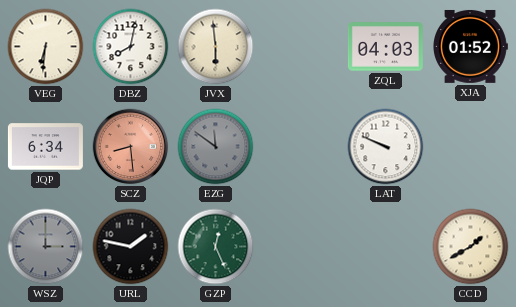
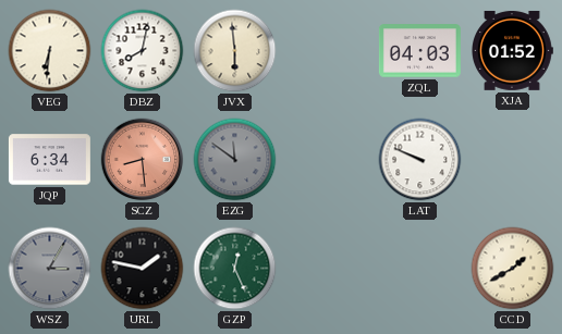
WSZ: 3:00 -> 3:05
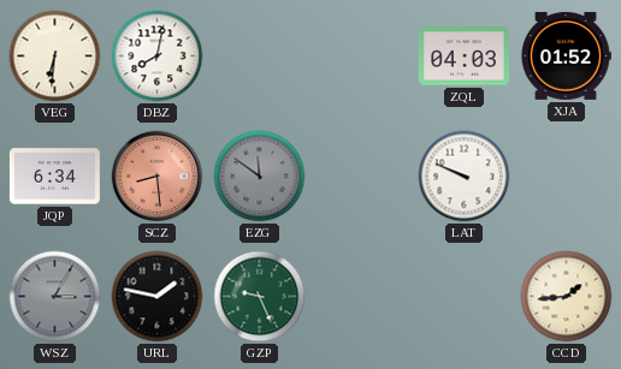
JVX: 5:59 -> none
GZP: 12:26 -> 9:26
CCD: 1:40 -> 1:44
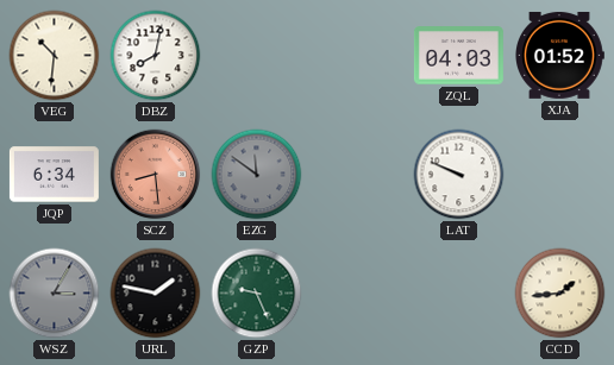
VEG: 6:31 -> 10:31
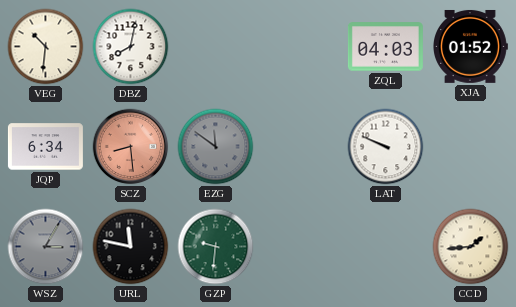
URL: 1:47 -> 11:47
GZP: 9:26 -> 9:31
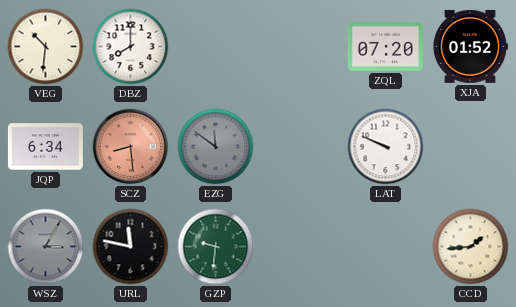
DBZ: 8:02 -> 8:00
ZQL: 04:03 -> 07:20
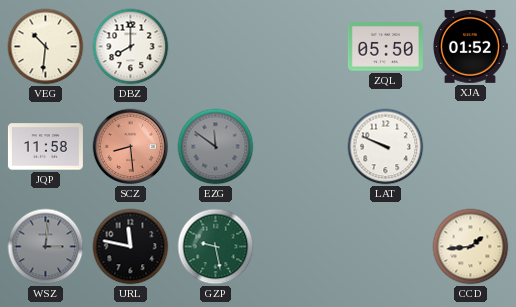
ZQL: 07:20 -> 05:50
JQP: 6:34 -> 11:58
WSZ: 3:05 -> 3:01
GZP: 9:31 -> 9:28
